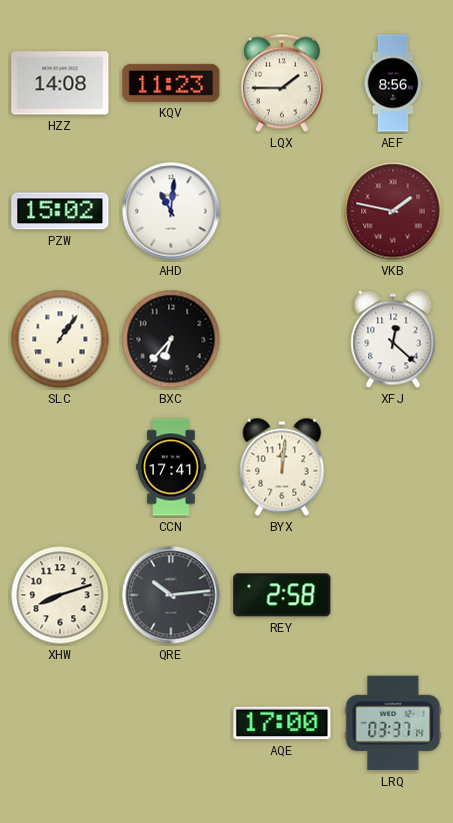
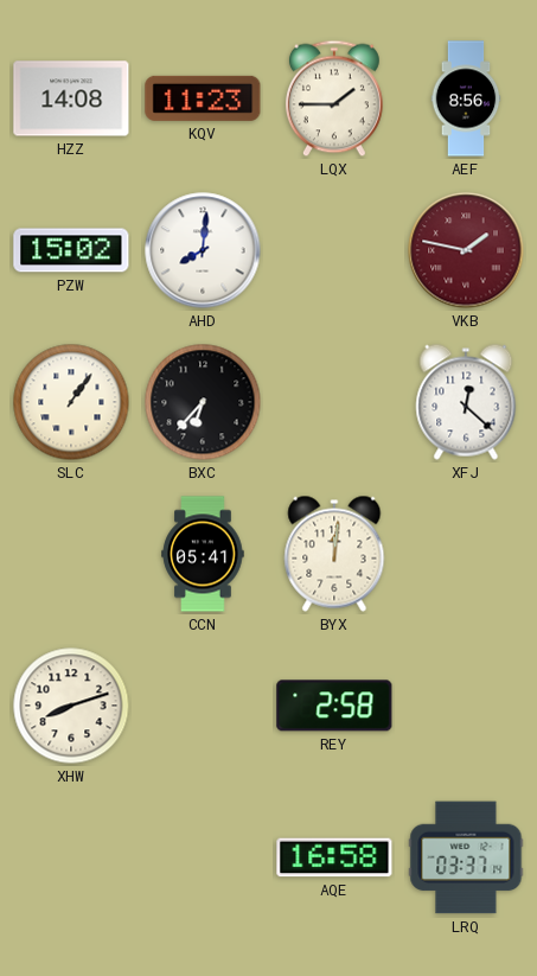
AHD: 11:01 -> 8:01
CCN: 17:41 -> 05:41
QRE: 10:14 -> none
AQE: 17:00 -> 16:58
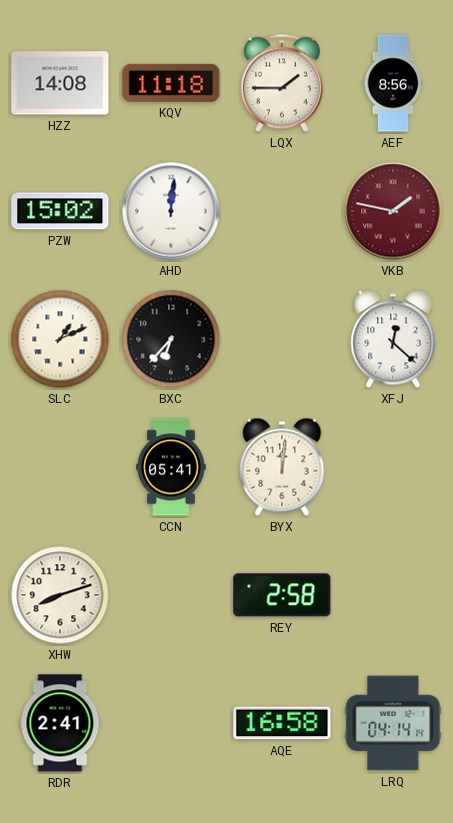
KQV: 11:23 -> 11:18
AHD: 8:01 -> 12:01
SLC: 1:06 -> 1:11
RDR: none -> 2:41
LRQ: 03:37 -> 04:14
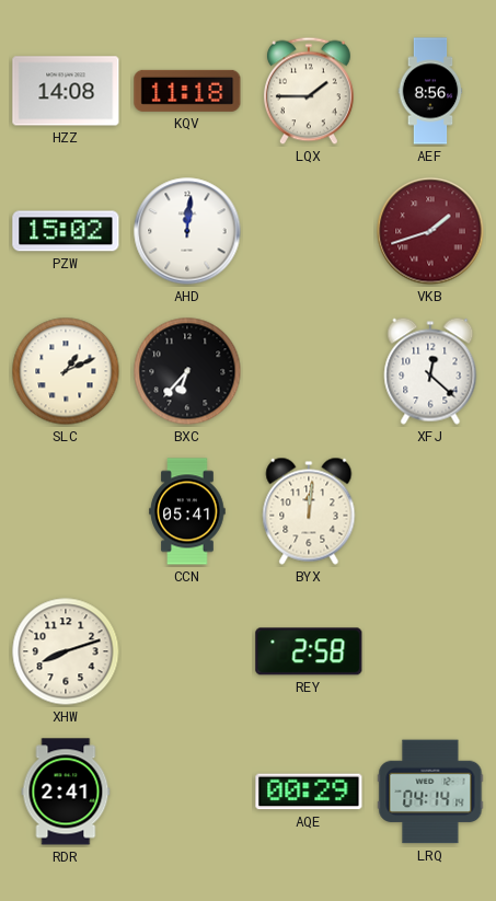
VKB: 1:47 -> 1:42
AQE: 16:58 -> 00:29
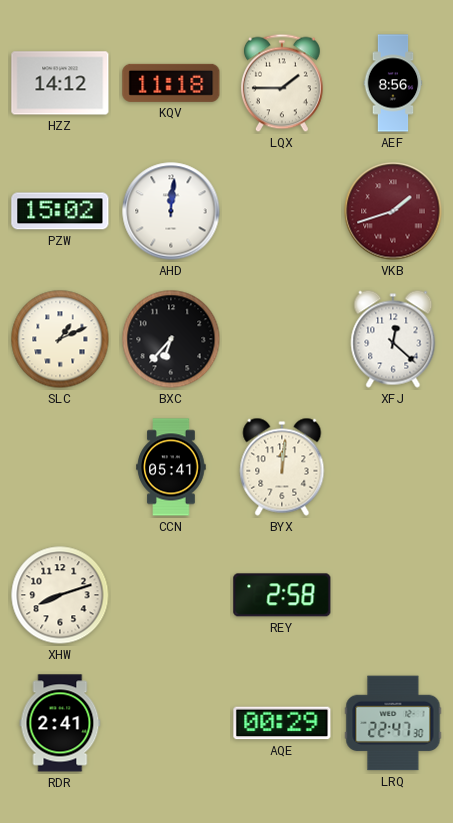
HZZ: 14:08 -> 14:12
LRQ: 04:14 -> 22:47
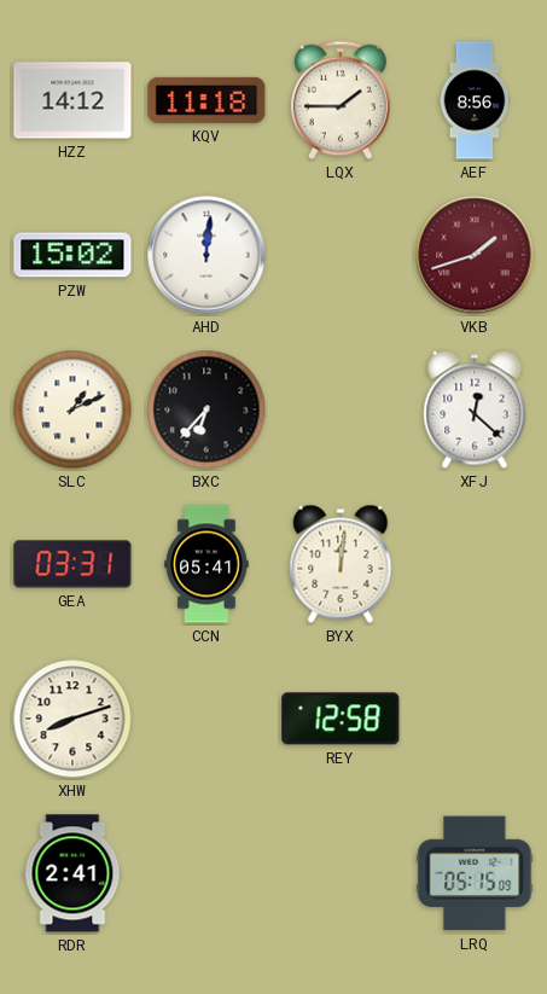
GEA: none -> 03:31
REY: 2:58 -> 12:58
AQE: 00:29 -> none
LRQ: 22:47 -> 05:15
